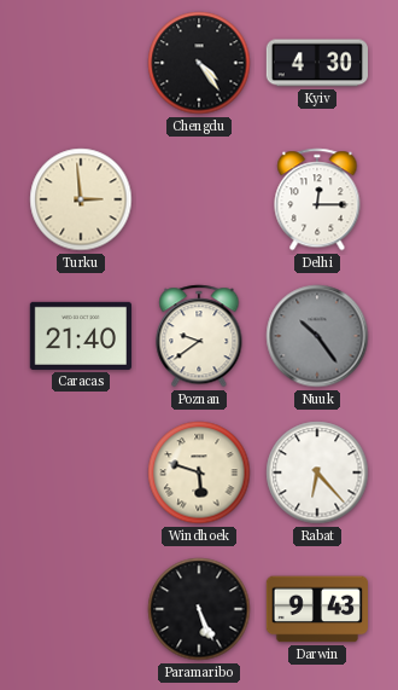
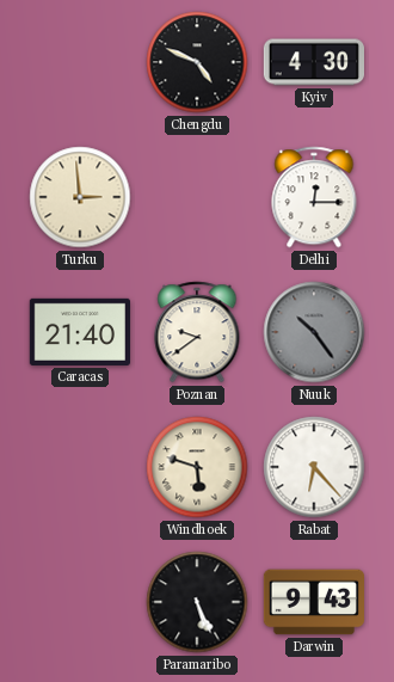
Chengdu: 4:24 -> 4:49
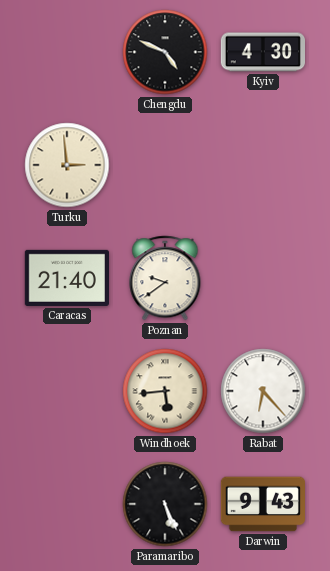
Delhi: 12:15 -> none
Nuuk: 10:24 -> none
Windhoek: 5:48 -> 5:44
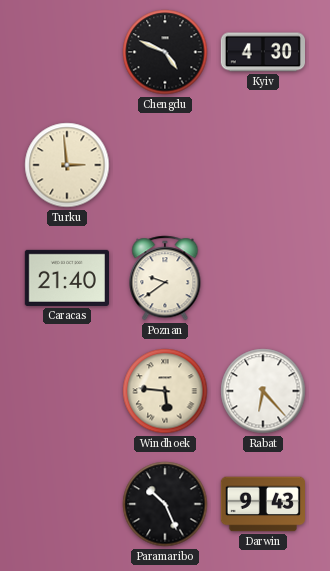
Windhoek: 5:44 -> 5:46
Paramaribo: 5:26 -> 10:26
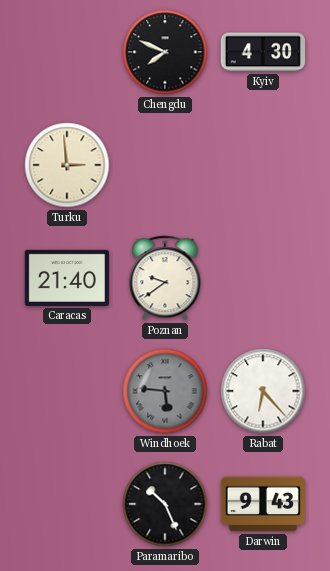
Chengdu: 4:49 -> 7:49
Windhoek dial: cream -> grey
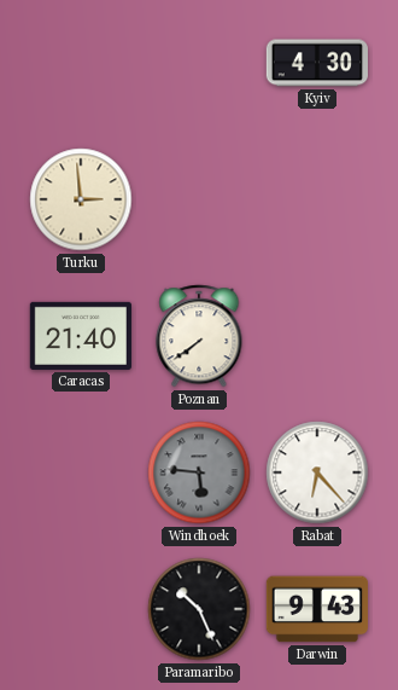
Chengdu: 7:49 -> none
Poznan: 9:39 -> 7:39
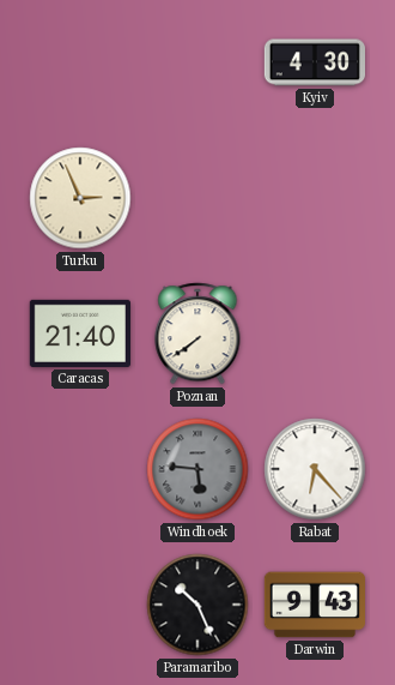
Turku: 2:59 -> 2:56
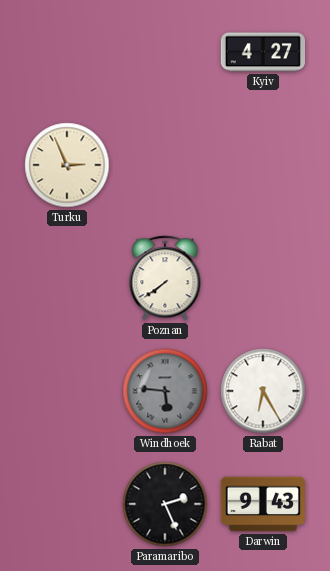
Kyiv: 4:30 -> 4:27
Caracas: 21:40 -> none
Rabat: 6:23 -> 6:25
Paramaribo: 10:26 -> 2:26
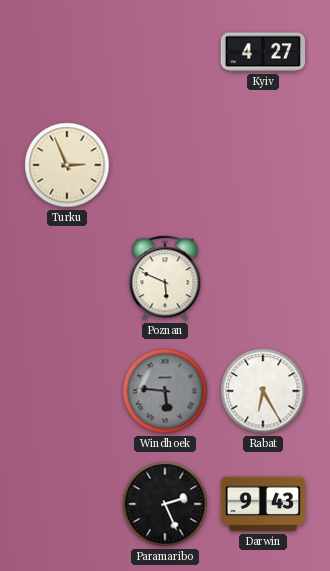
Poznan: 7:39 -> 5:49
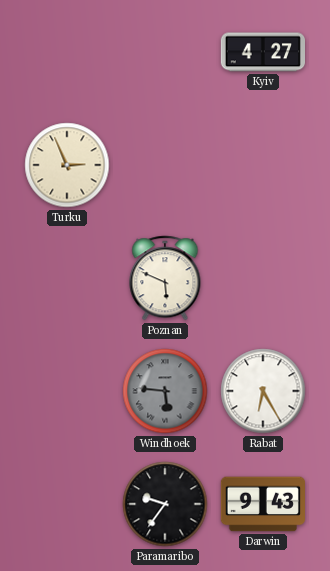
Paramaribo: 2:26 -> 9:36
